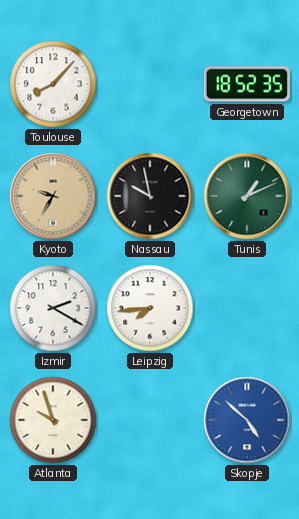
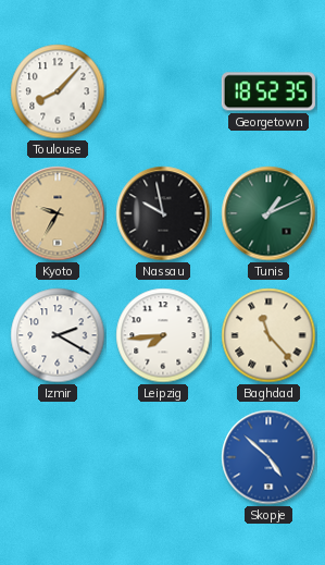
Baghdad: none -> 11:23
Atlanta: 9:57 -> none
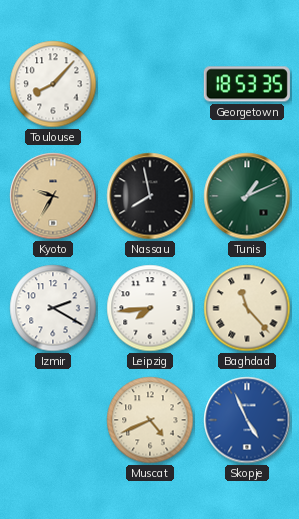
Georgetown: 18:52 -> 18:53
Nassau: 9:58 -> 7:58
Muscat: none -> 4:41
Skopje: 4:52 -> 4:56
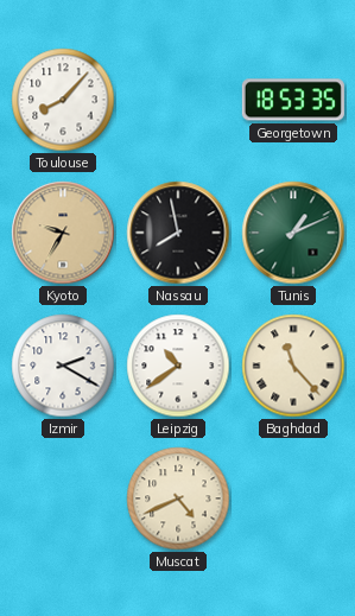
Leipzig: 7:44 -> 10:39
Skopje: 4:56 -> none
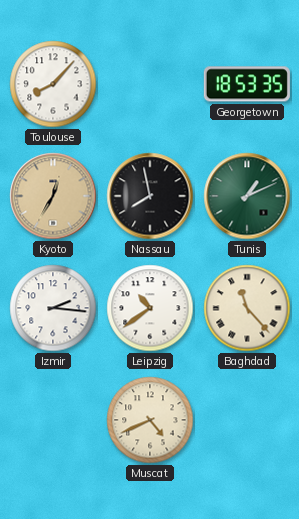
Kyoto: 9:35 -> 12:35
Izmir: 2:20 -> 2:16
